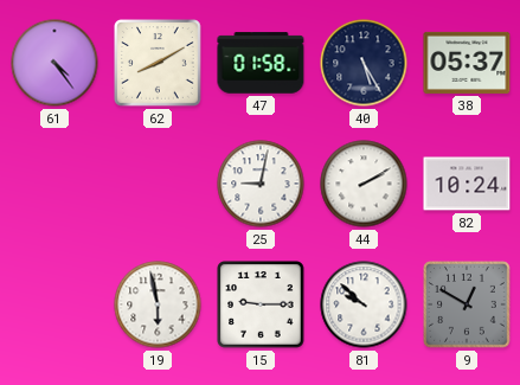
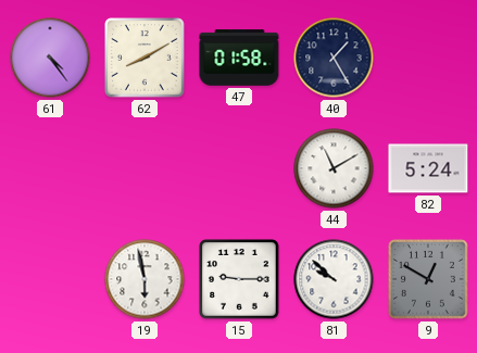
40: 5:25 -> 1:25
38: 05:37 -> none
25: 9:02 -> none
44: 2:10 -> 11:10
82: 10:24 -> 5:24
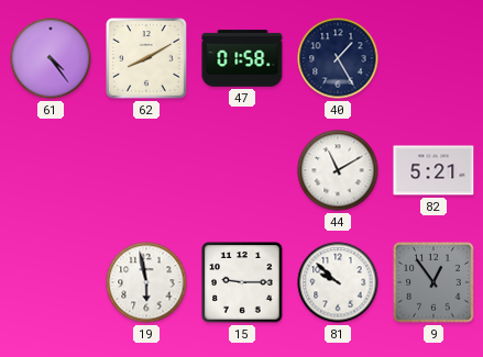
82: 5:24 -> 5:21
9: 12:50 -> 12:54
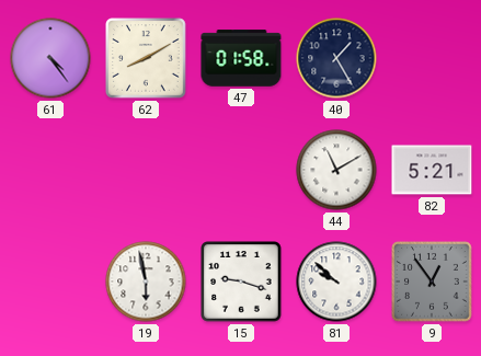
15: 9:15 -> 9:18
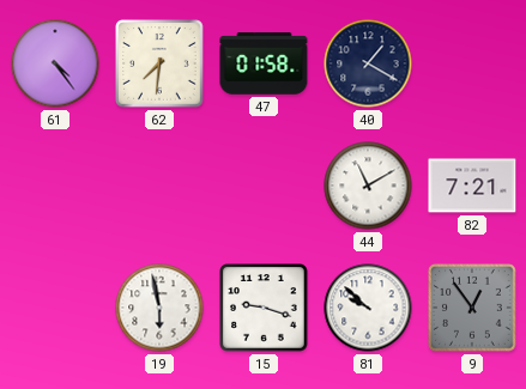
62: 8:10 -> 7:31
40: 1:25 -> 1:20
82: 5:21 -> 7:21
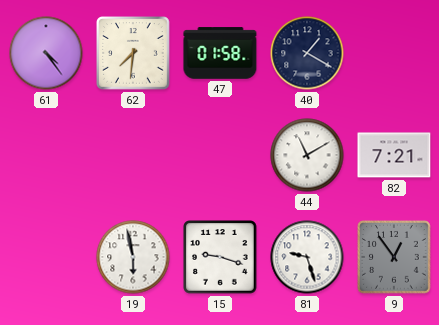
81: 9:52 -> 9:27
